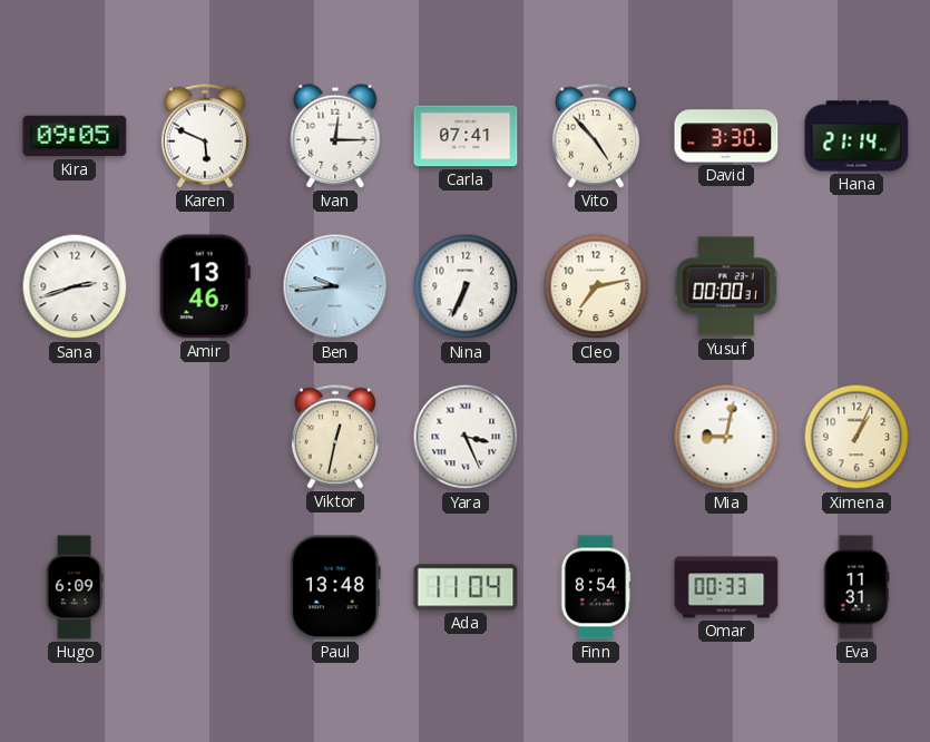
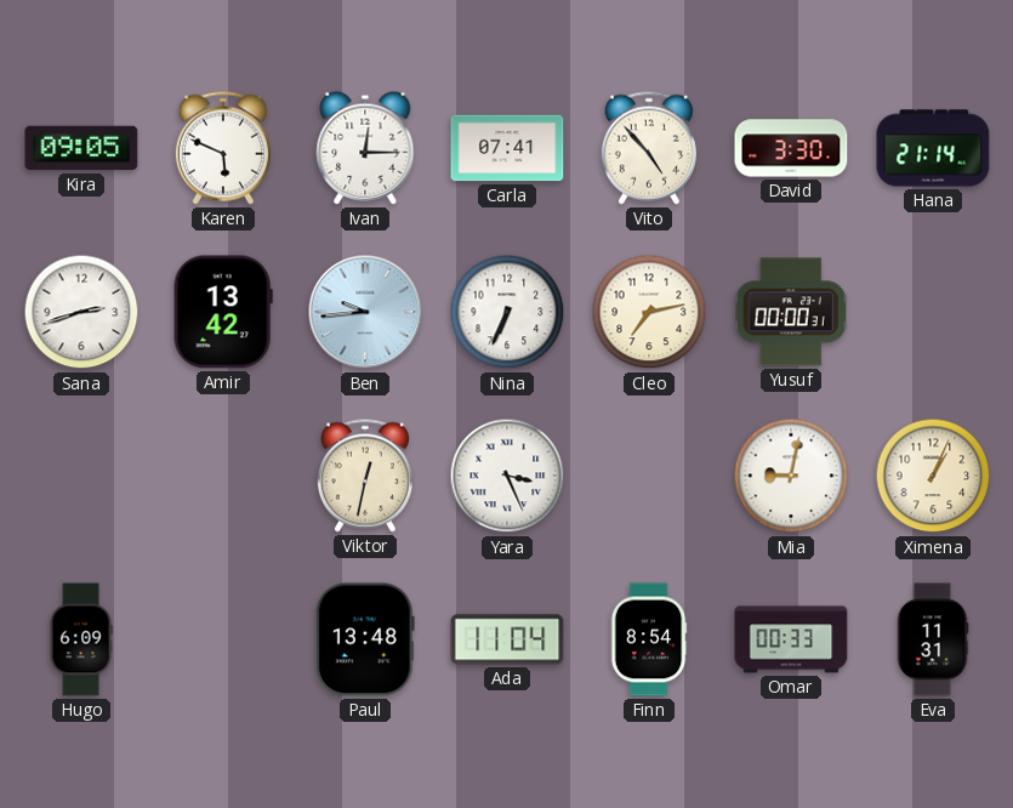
Amir: 13:46 -> 13:42
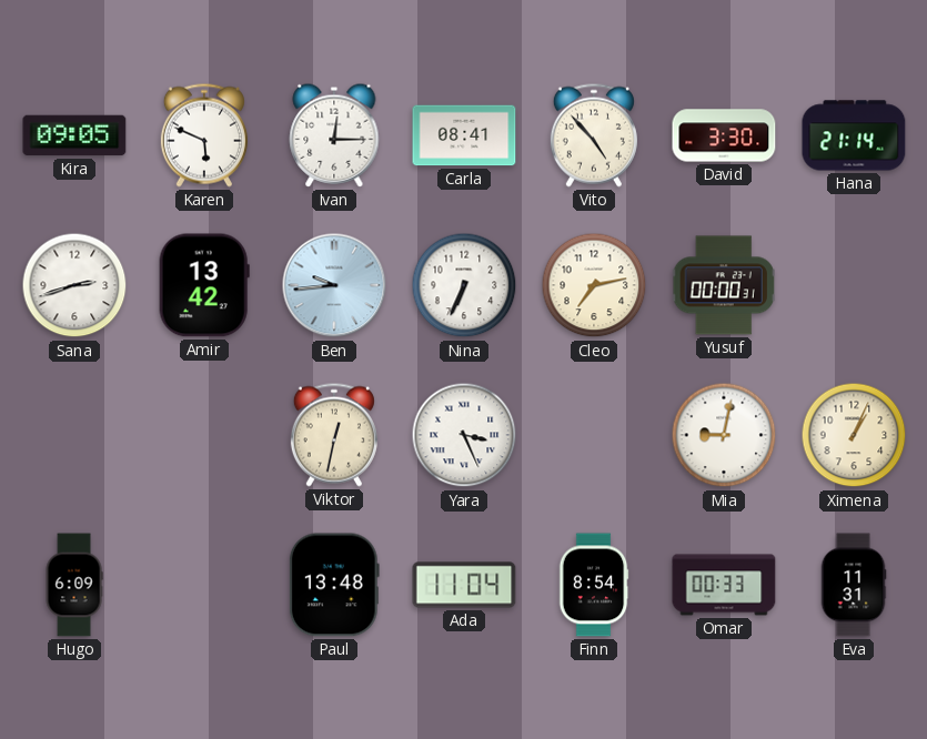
Carla: 07:41 -> 08:41
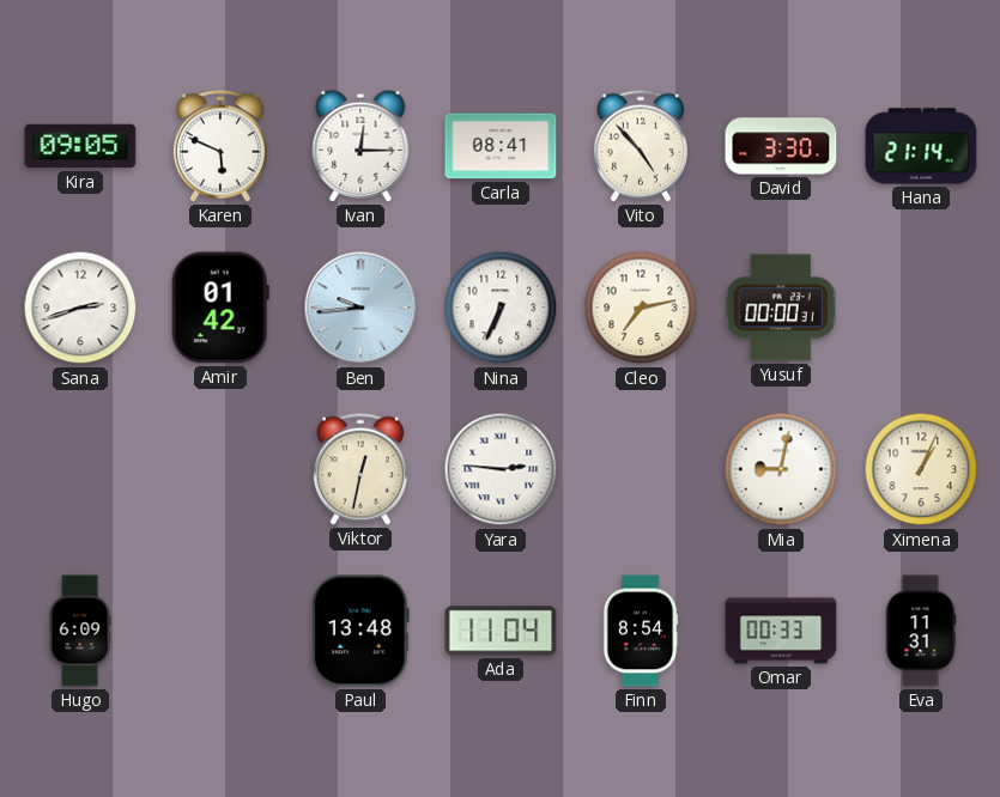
Amir: 13:42 -> 01:42
Yara: 3:26 -> 2:46
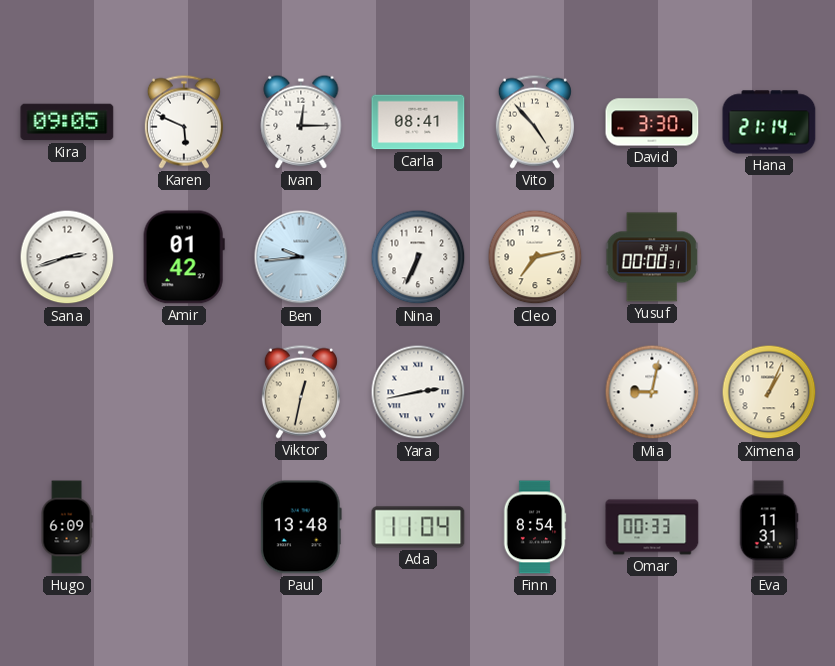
Yara: 2:46 -> 2:43
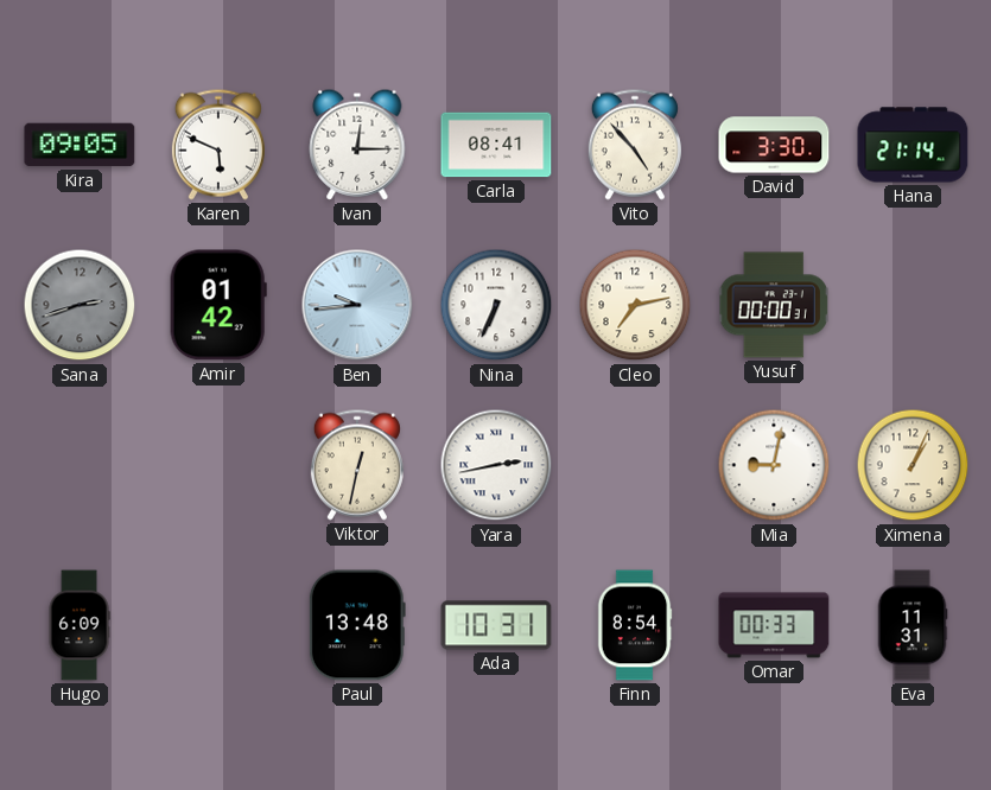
Sana dial: white -> grey
Ada: 11:04 -> 10:31
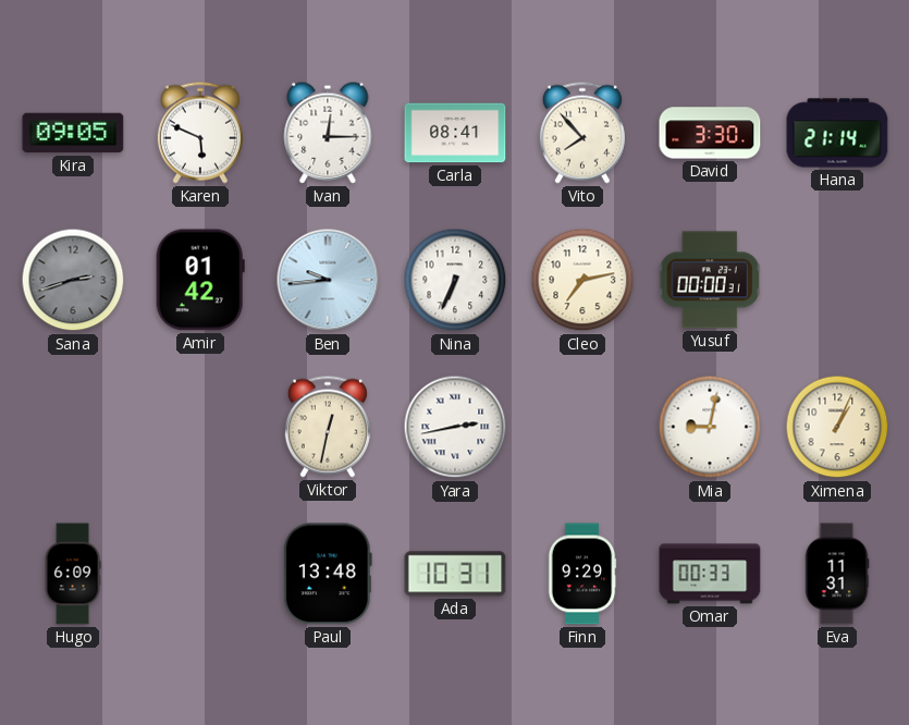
Vito: 4:53 -> 7:53
Finn: 8:54 -> 9:29
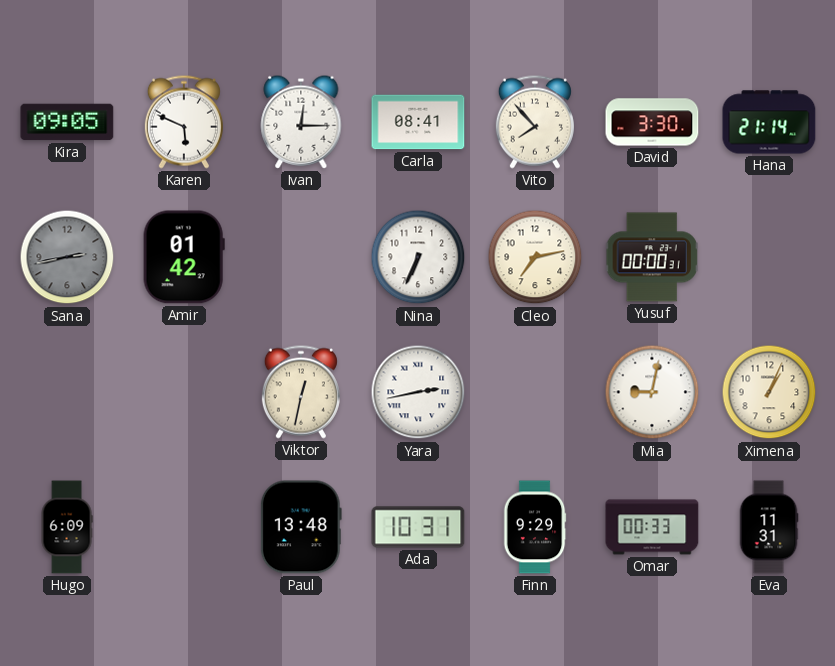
Sana: 2:42 -> 2:43
Ben: 9:44 -> none
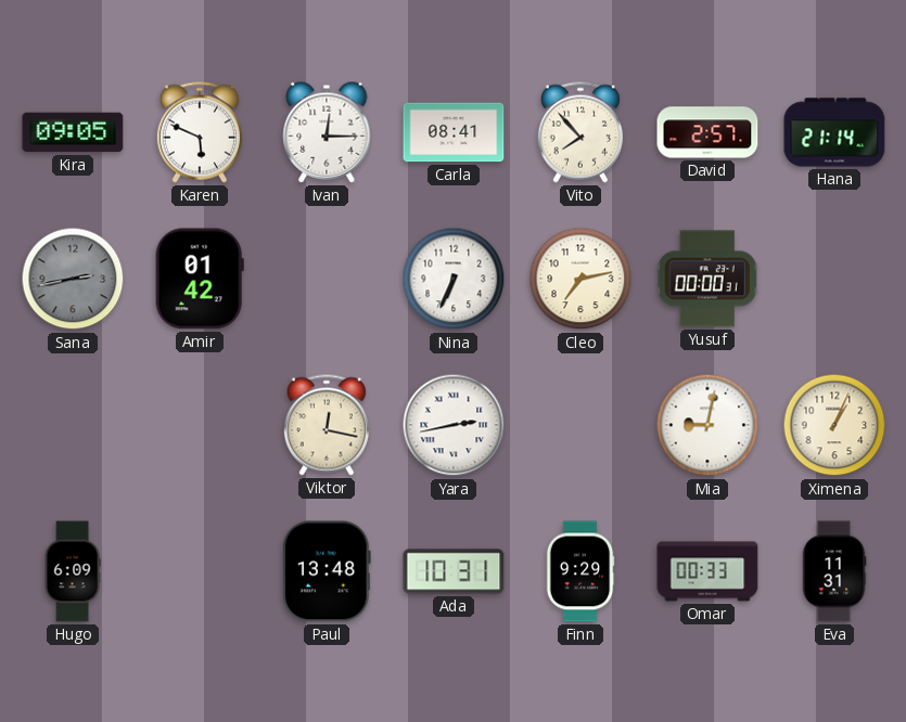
David: 3:30 -> 2:57
Viktor: 12:32 -> 12:17
